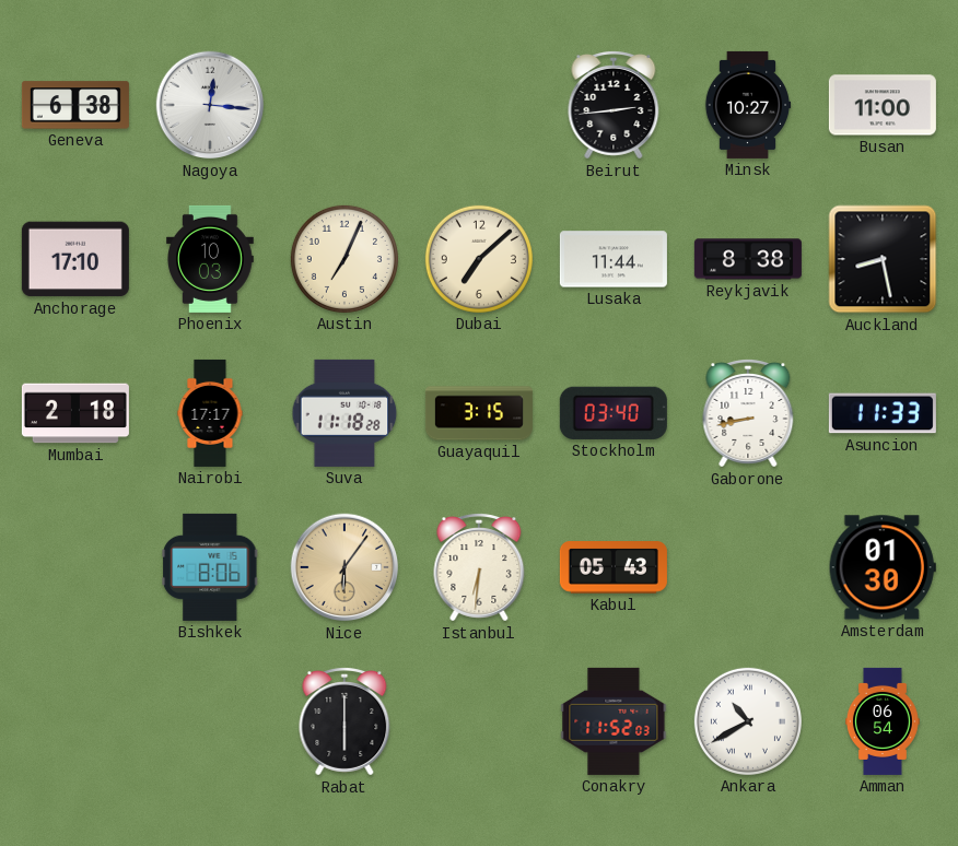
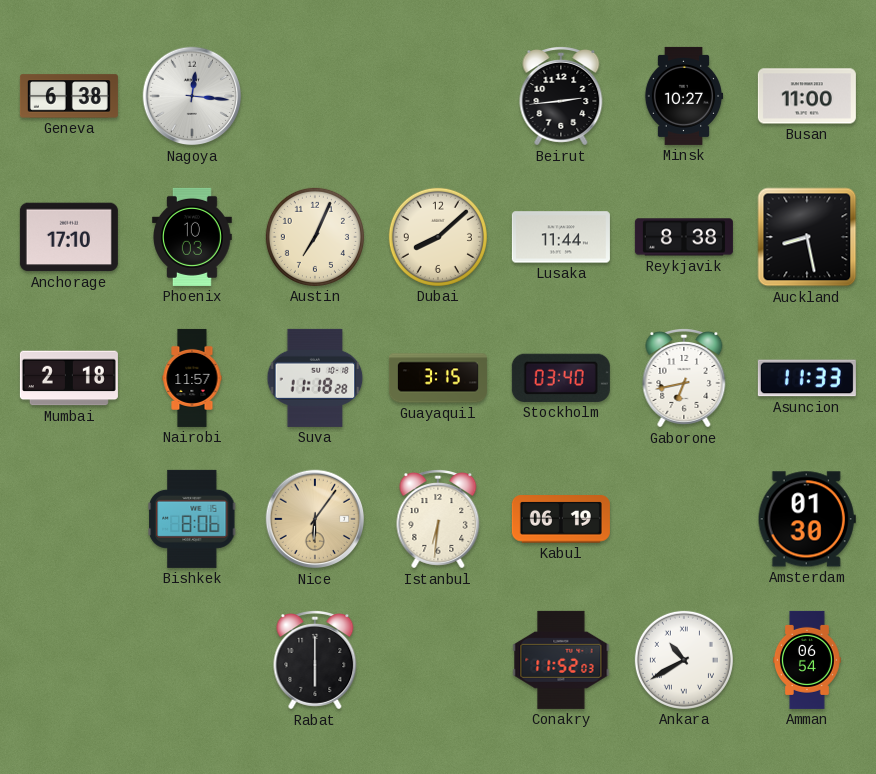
Dubai: 7:08 -> 8:08
Nairobi: 17:17 -> 11:57
Gaborone: 8:43 -> 6:43
Kabul: 05:43 -> 06:19
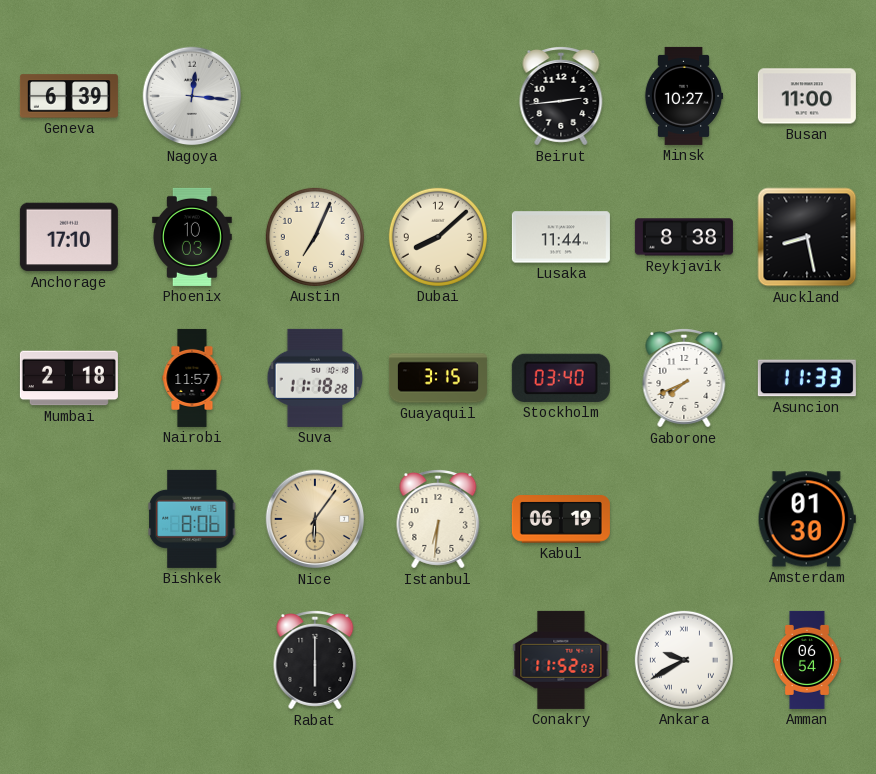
Geneva: 6:38 -> 6:39
Gaborone: 6:43 -> 7:41
Ankara: 10:40 -> 9:40
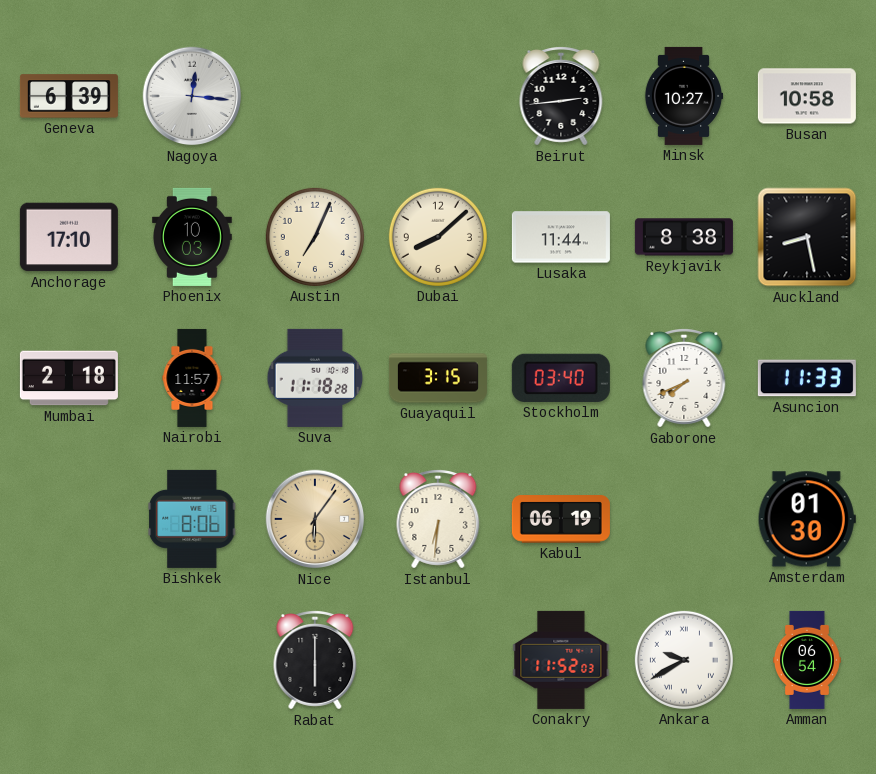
Busan: 11:00 -> 10:58
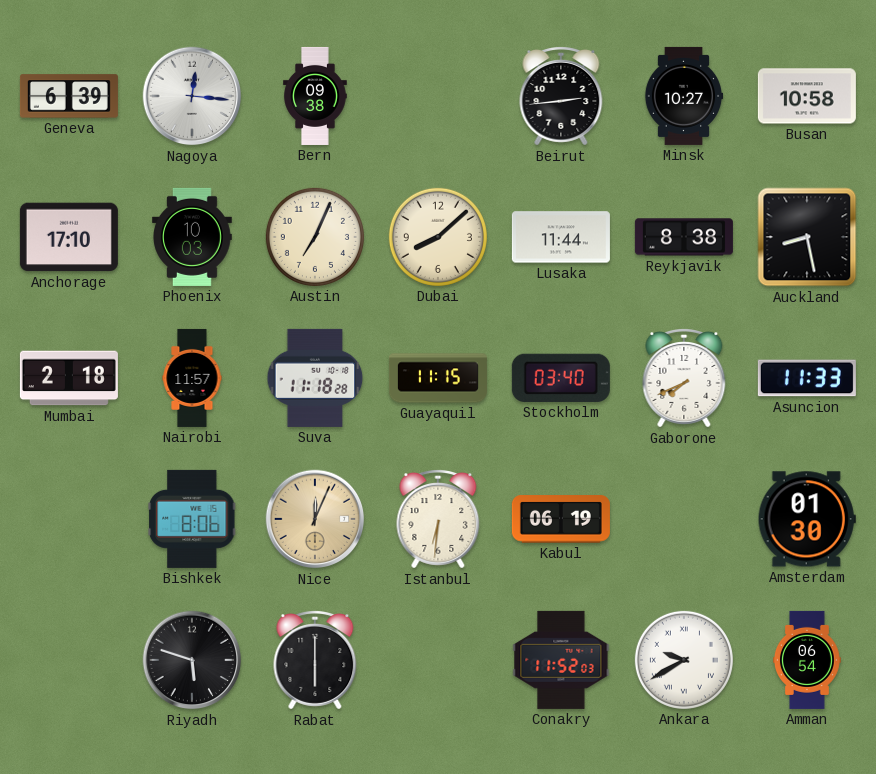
Bern: none -> 09:38
Guayaquil: 3:15 -> 11:15
Nice: 6:06 -> 12:04
Riyadh: none -> 5:48
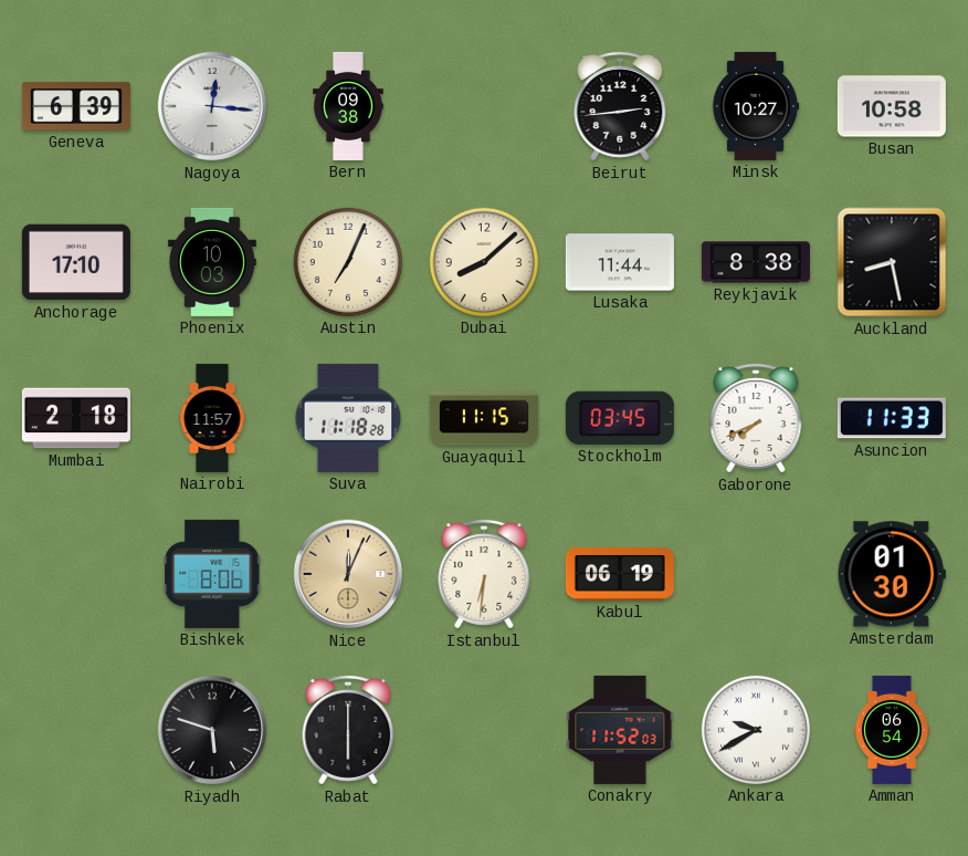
Stockholm: 03:40 -> 03:45
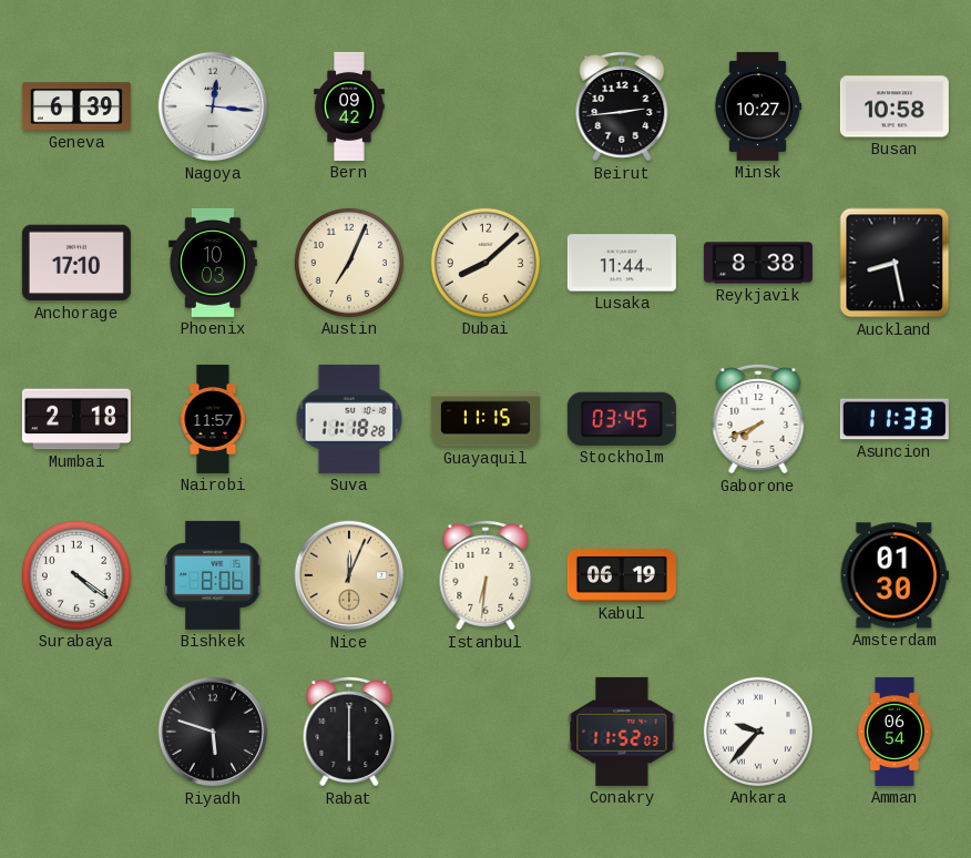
Bern: 09:38 -> 09:42
Surabaya: none -> 4:21
Ankara: 9:40 -> 9:37
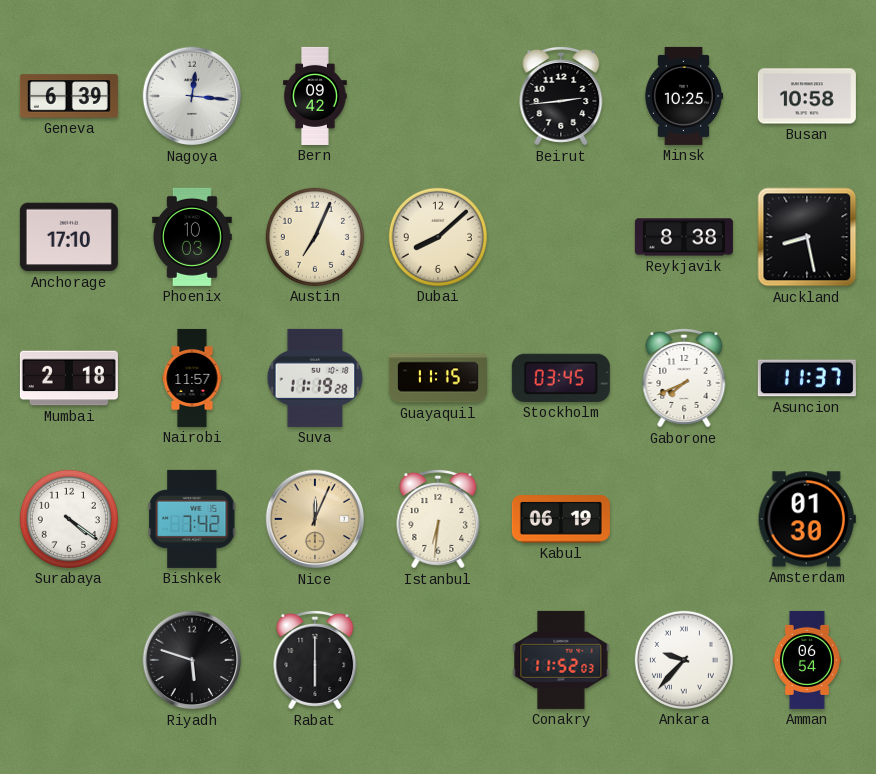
Minsk: 10:27 -> 10:25
Lusaka: 11:44 -> none
Suva: 11:18 -> 11:19
Asuncion: 11:33 -> 11:37
Bishkek: 8:06 -> 7:42
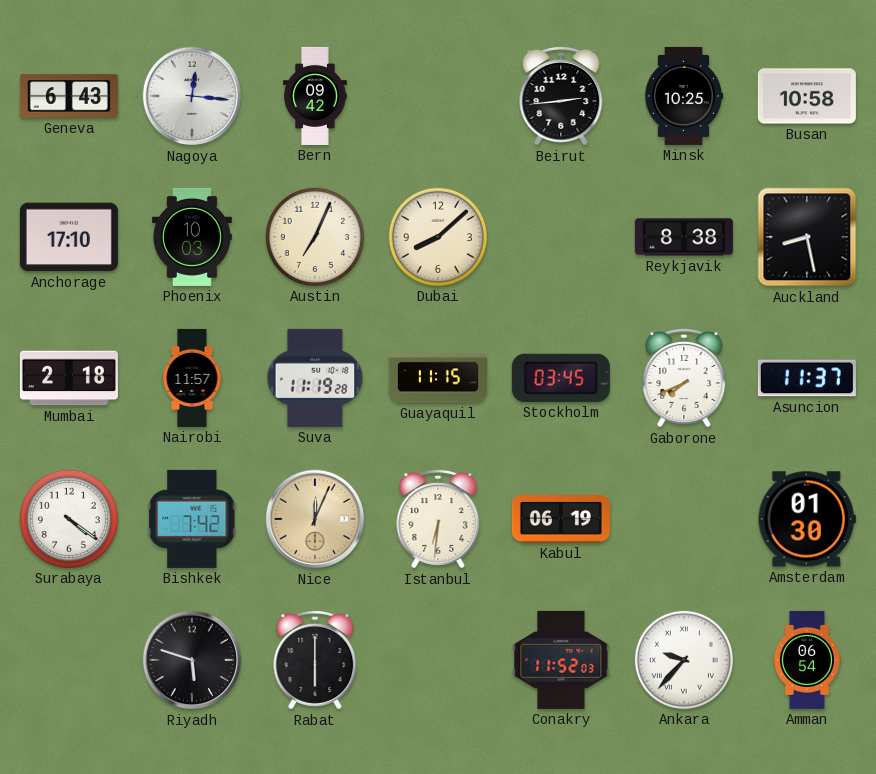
Geneva: 6:39 -> 6:43
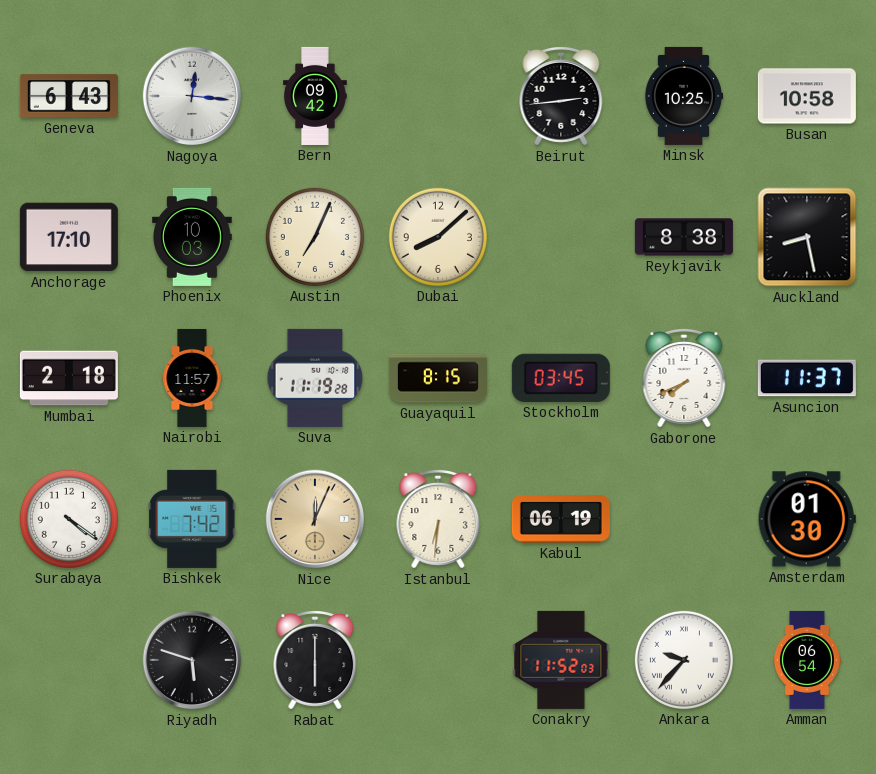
Guayaquil: 11:15 -> 8:15
